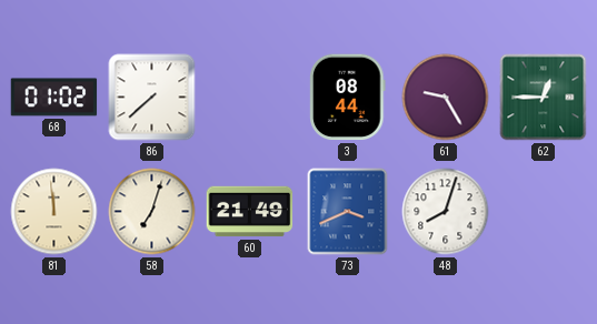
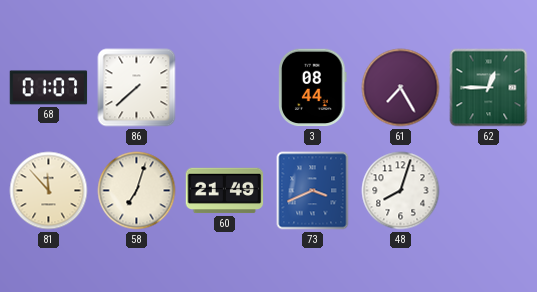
68: 01:02 -> 01:07
61: 9:25 -> 7:25
81: 11:59 -> 11:53
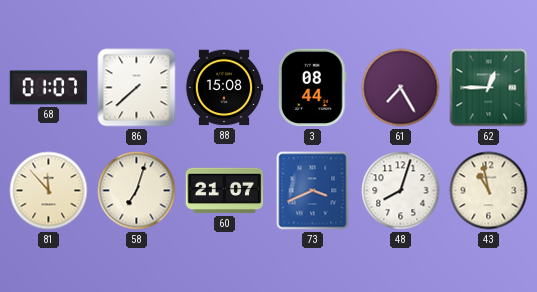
88: none -> 15:08
60: 21:49 -> 21:07
43: none -> 10:58
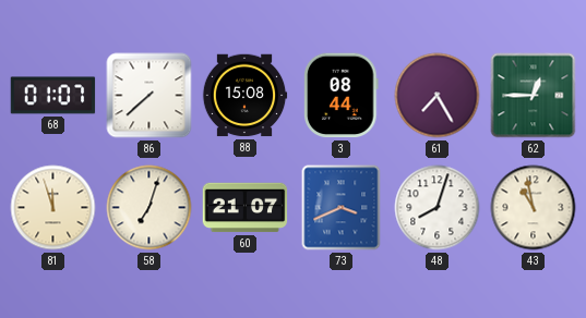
81: 11:53 -> 11:57
